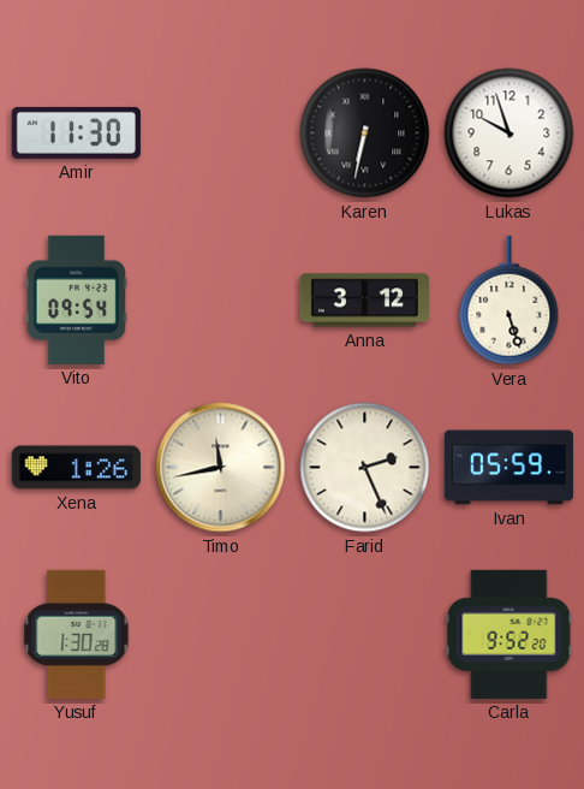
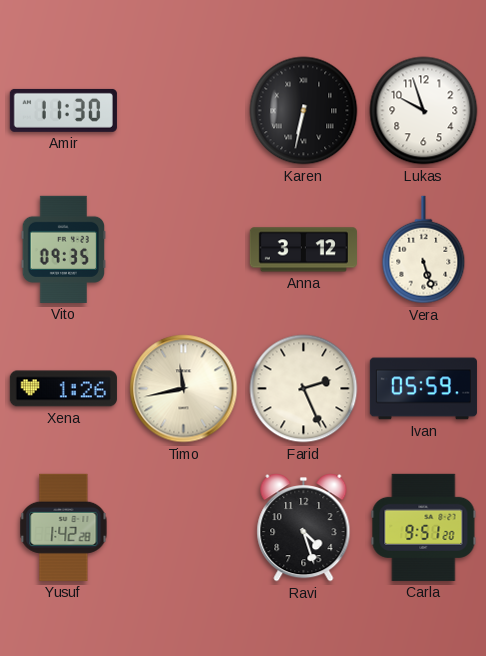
Vito: 09:54 -> 09:35
Yusuf: 1:30 -> 1:42
Ravi: none -> 4:27
Carla: 9:52 -> 9:51
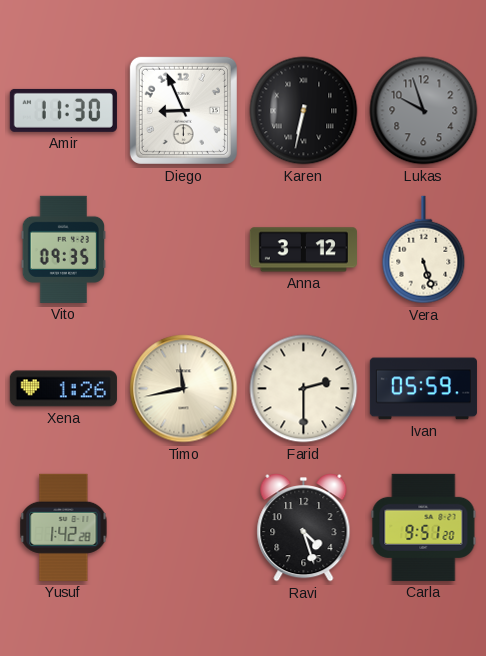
Diego: none -> 8:56
Lukas dial: white -> grey
Farid: 2:26 -> 2:30
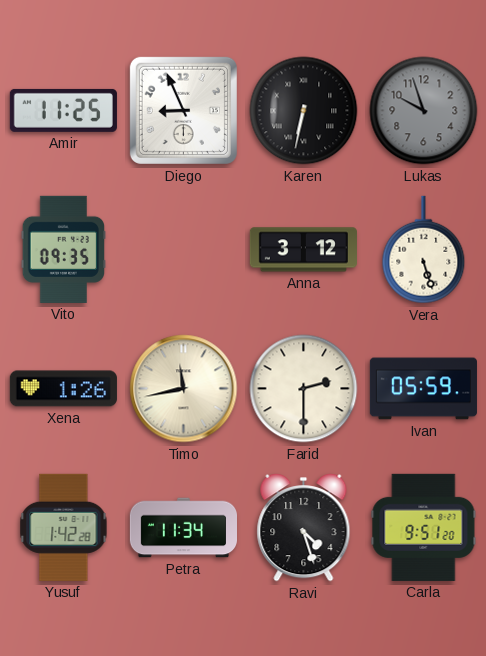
Amir: 11:30 -> 11:25
Petra: none -> 11:34
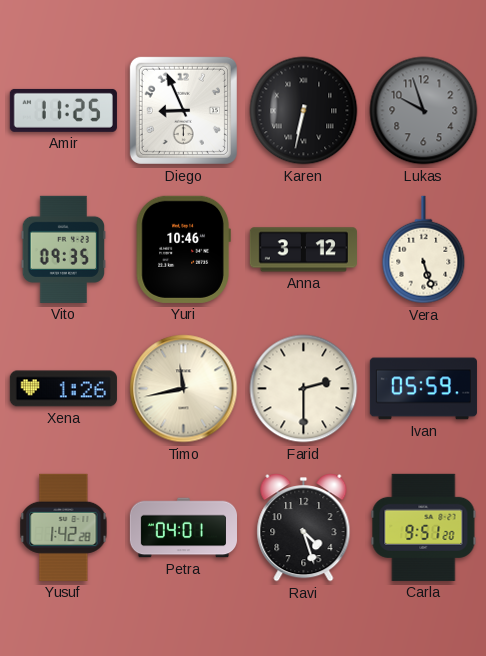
Yuri: none -> 10:46
Petra: 11:34 -> 04:01
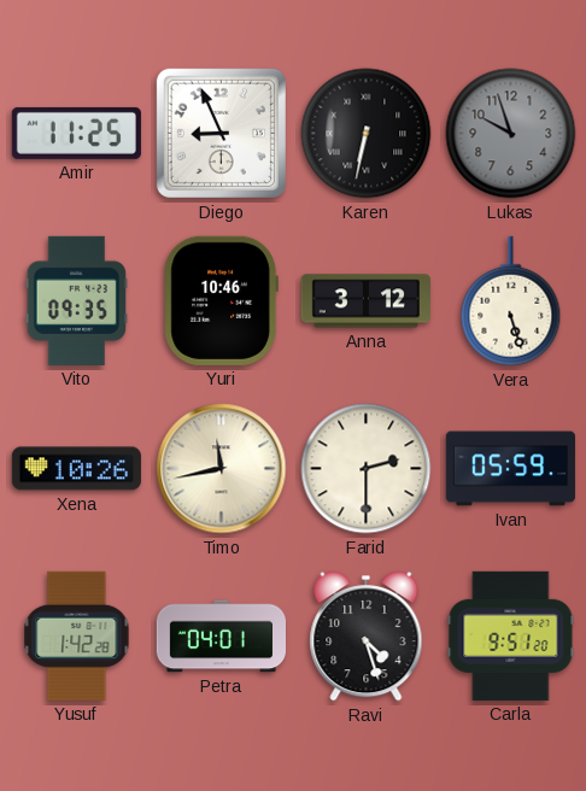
Xena: 1:26 -> 10:26
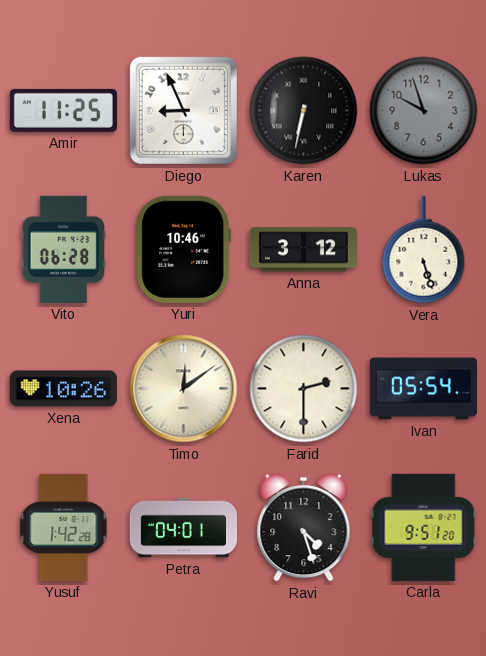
Vito: 09:35 -> 06:28
Timo: 11:43 -> 12:09
Ivan: 05:59 -> 05:54
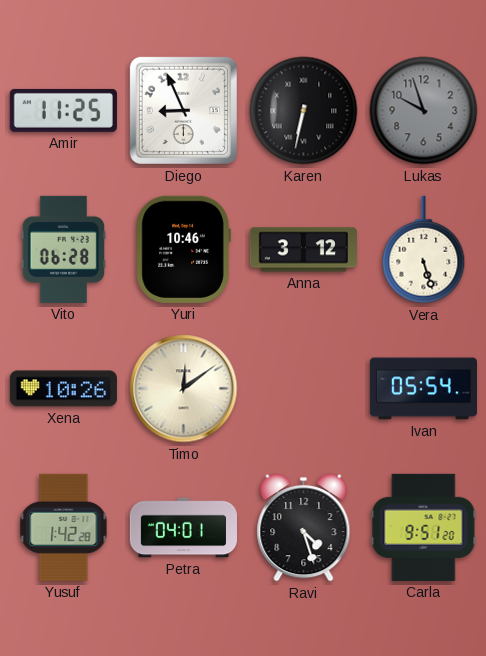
Farid: 2:30 -> none
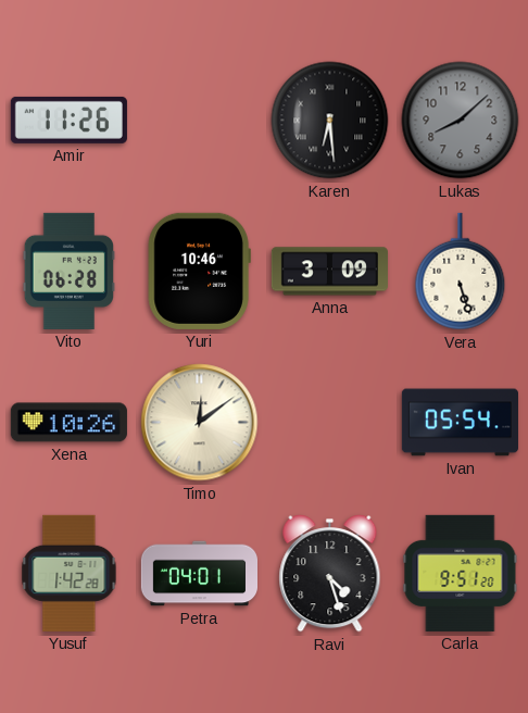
Amir: 11:25 -> 11:26
Diego: 8:56 -> none
Karen: 6:32 -> 6:29
Lukas: 9:57 -> 8:08
Anna: 3:12 -> 3:09
